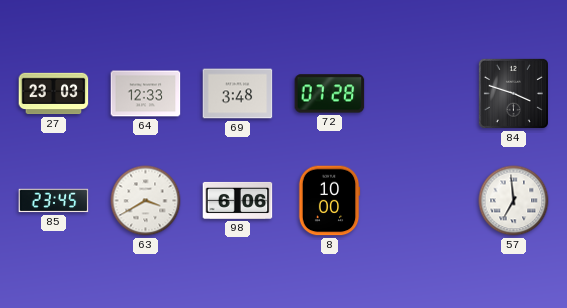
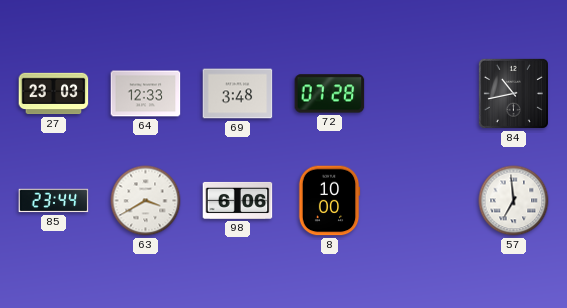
84: 3:48 -> 10:43
85: 23:45 -> 23:44
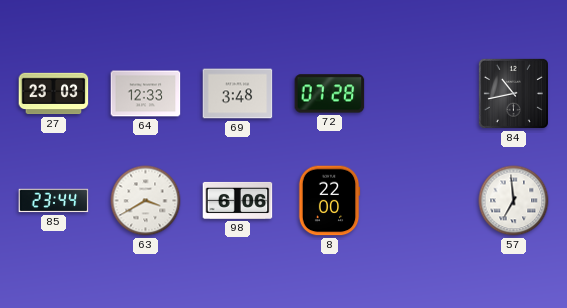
8: 10:00 -> 22:00
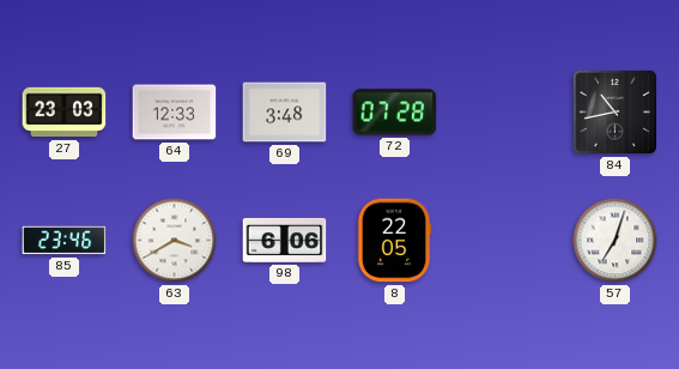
85: 23:44 -> 23:46
8: 22:00 -> 22:05
57: 6:59 -> 7:03
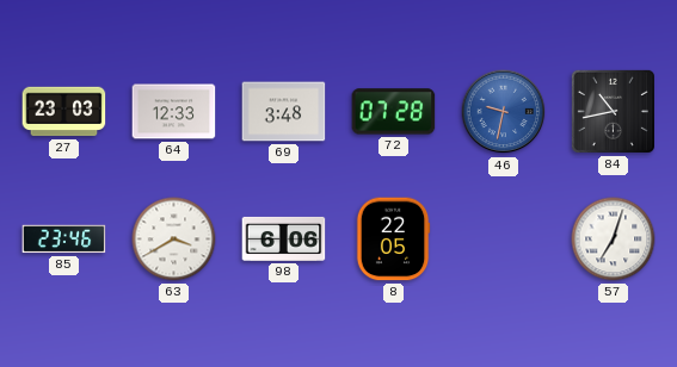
46: none -> 9:32
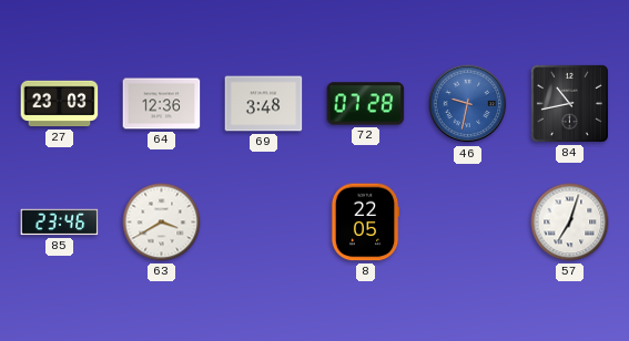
64: 12:33 -> 12:36
98: 6:06 -> none
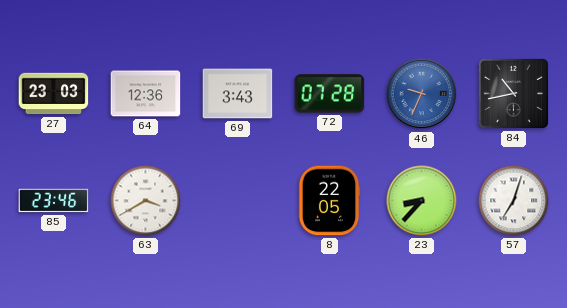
69: 3:48 -> 3:43
46: 9:32 -> 9:34
23: none -> 8:37
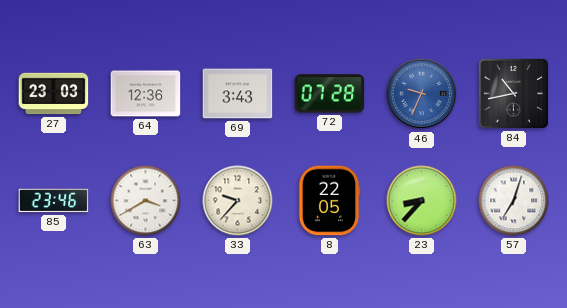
33: none -> 9:37
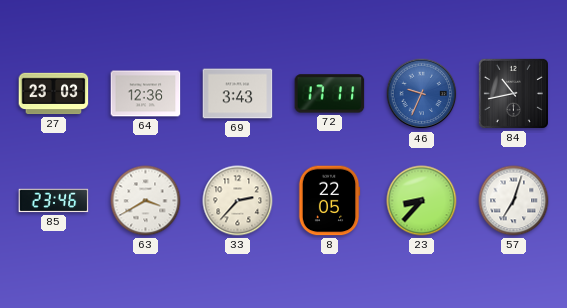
72: 07:28 -> 17:11
33: 9:37 -> 2:37
